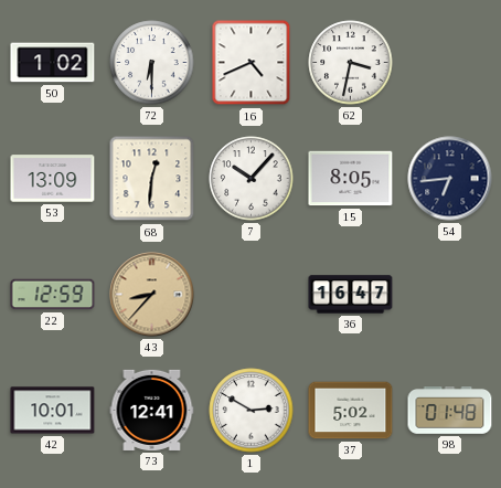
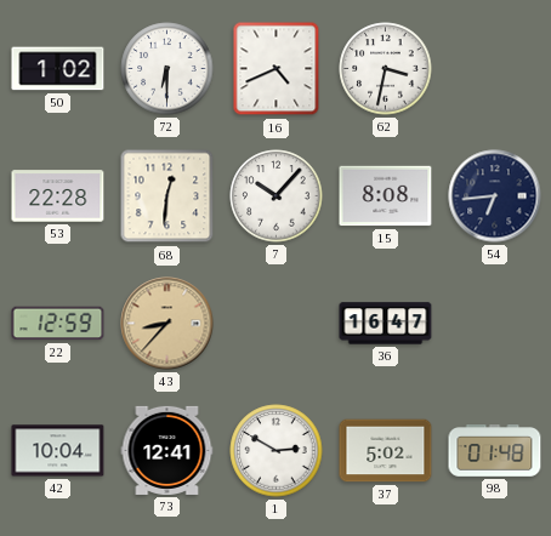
53: 13:09 -> 22:28
15: 8:05 -> 8:08
42: 10:01 -> 10:04
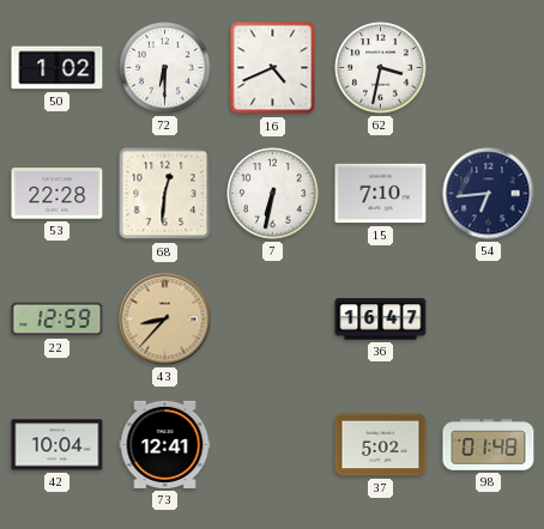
7: 10:07 -> 6:32
15: 8:08 -> 7:10
1: 2:50 -> none
